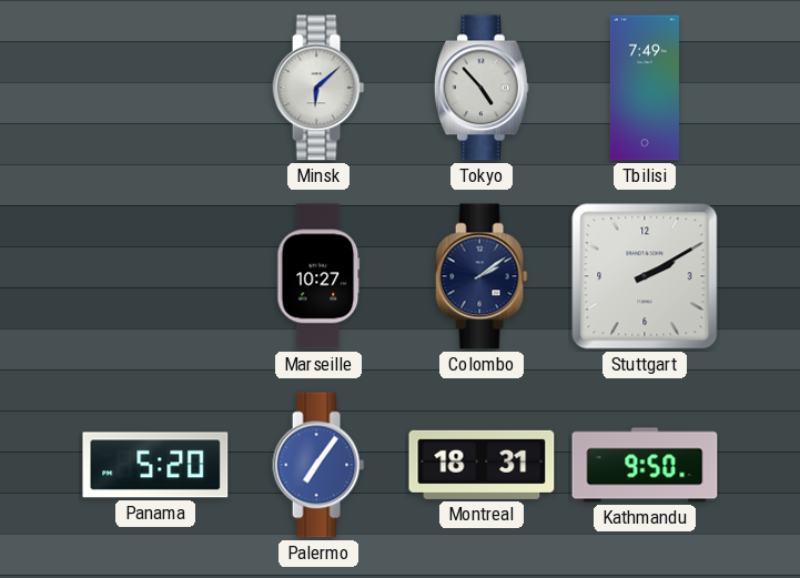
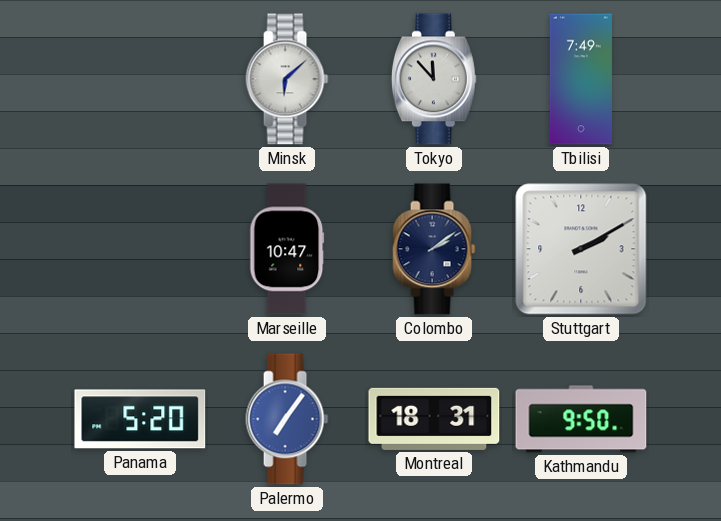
Tokyo: 4:53 -> 11:53
Marseille: 10:27 -> 10:47
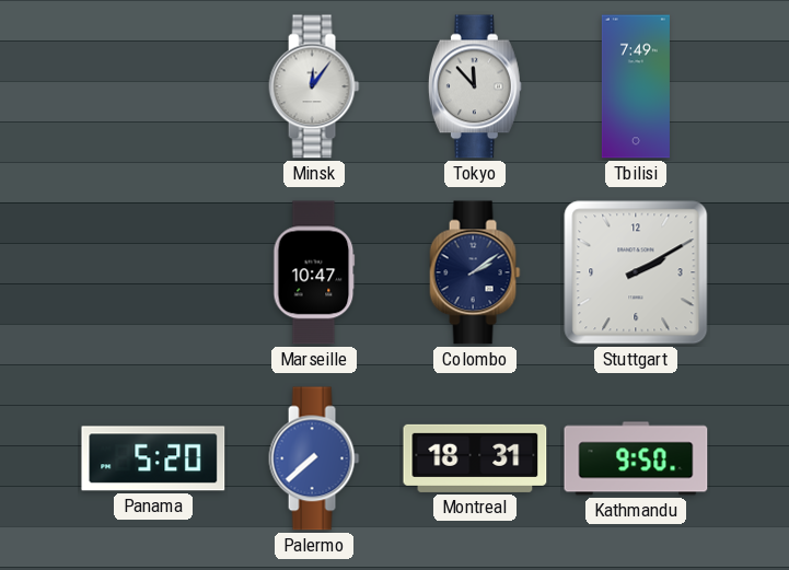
Minsk: 6:08 -> 12:06
Palermo: 7:06 -> 7:38
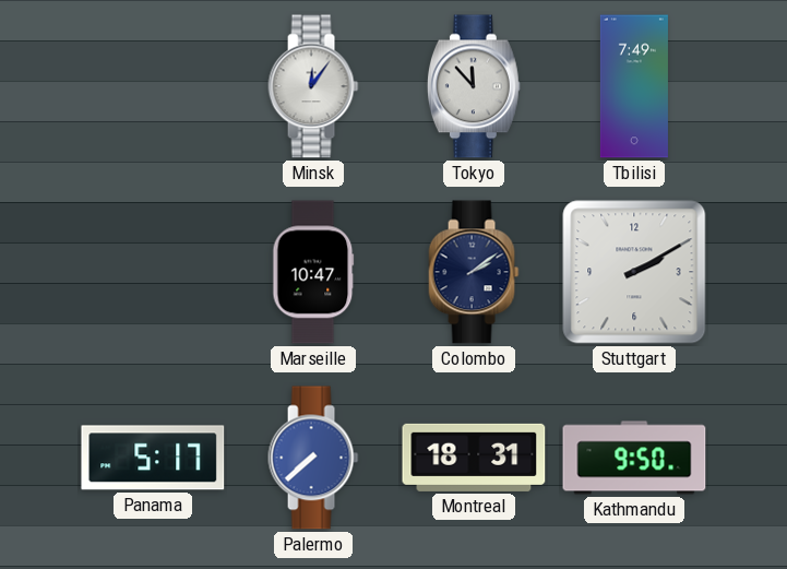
Panama: 5:20 -> 5:17
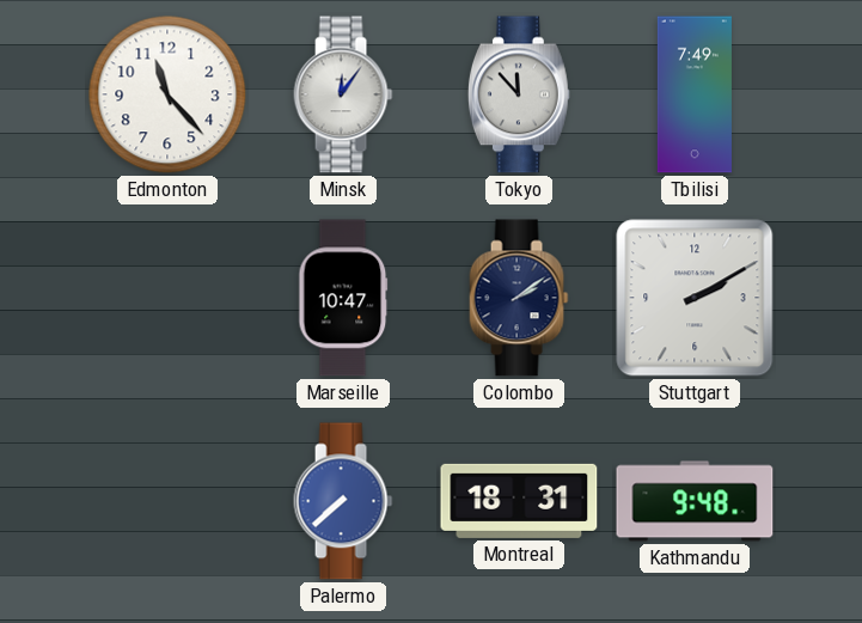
Edmonton: none -> 11:23
Panama: 5:17 -> none
Kathmandu: 9:50 -> 9:48
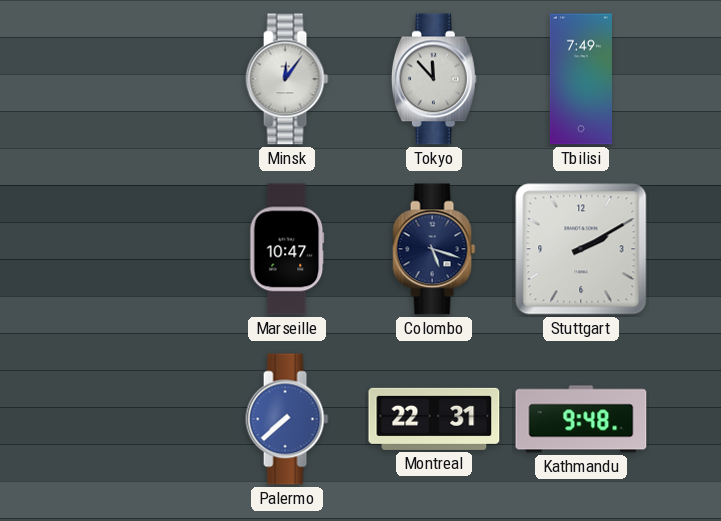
Edmonton: 11:23 -> none
Colombo: 2:09 -> 5:18
Montreal: 18:31 -> 22:31
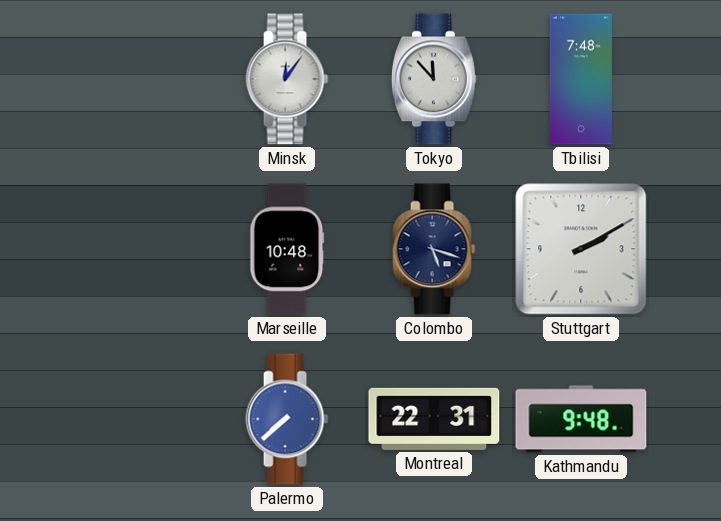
Tbilisi: 7:49 -> 7:48
Marseille: 10:47 -> 10:48
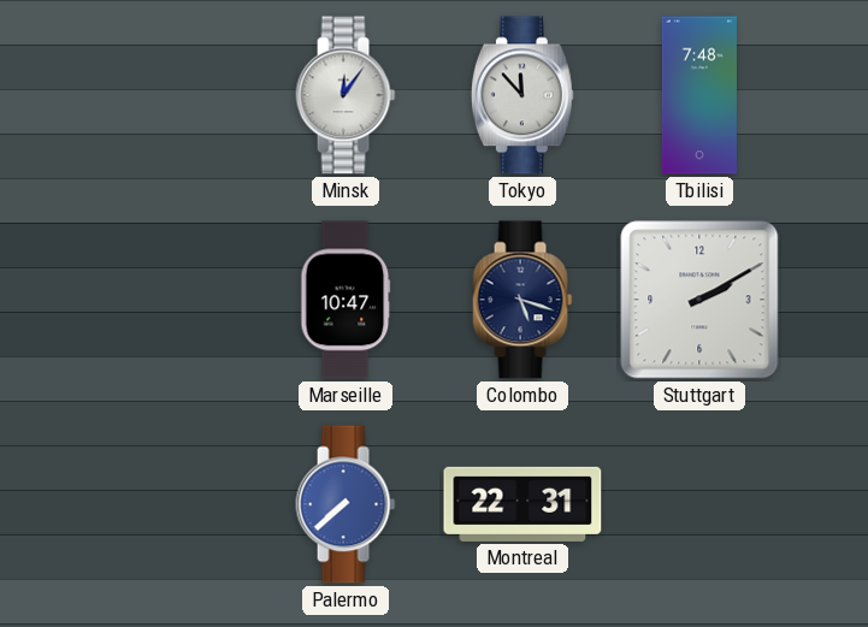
Marseille: 10:48 -> 10:47
Kathmandu: 9:48 -> none
